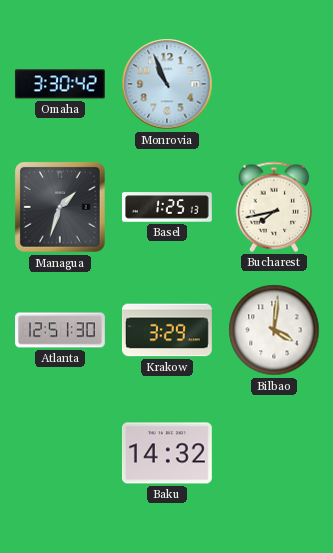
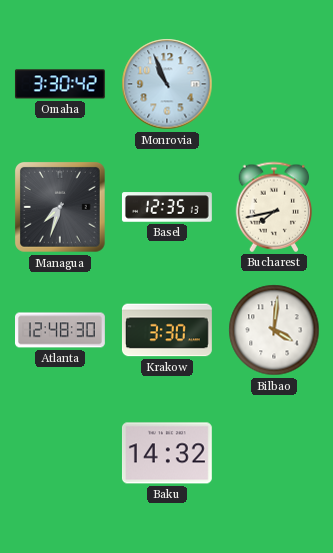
Managua: 1:33 -> 7:33
Basel: 1:25 -> 12:35
Atlanta: 12:51 -> 12:48
Krakow: 3:29 -> 3:30
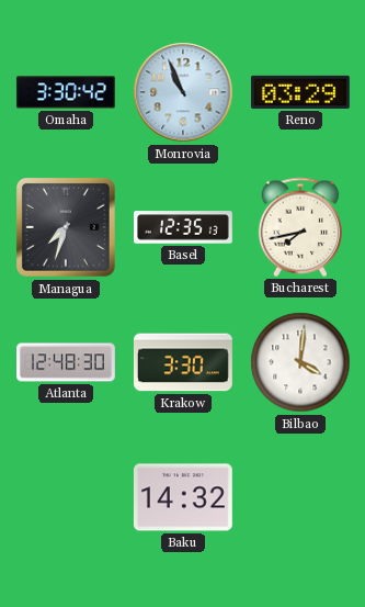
Reno: none -> 03:29
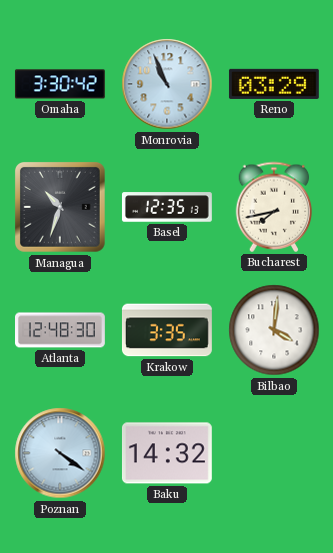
Managua: 7:33 -> 10:33
Krakow: 3:30 -> 3:35
Poznan: none -> 4:21
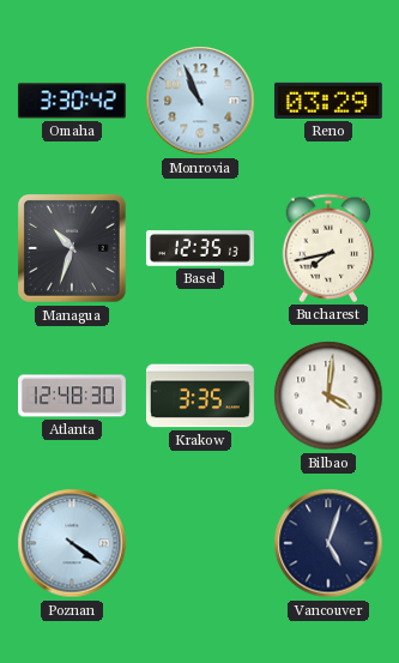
Baku: 14:32 -> none
Vancouver: none -> 5:03
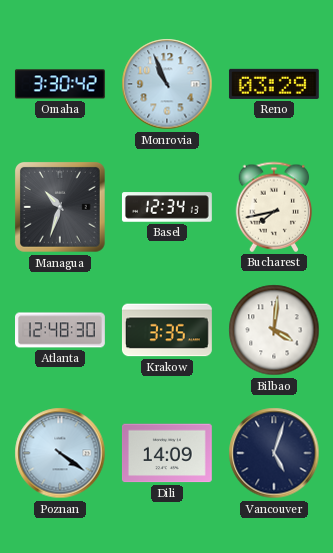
Basel: 12:35 -> 12:34
Dili: none -> 14:09
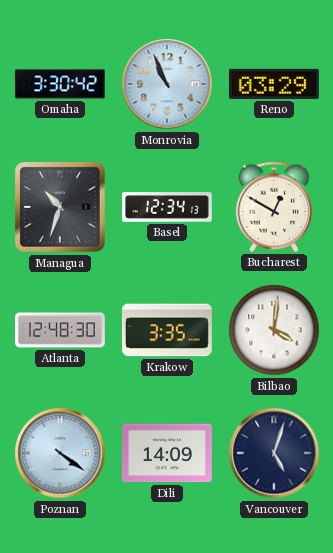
Bucharest: 7:43 -> 12:50
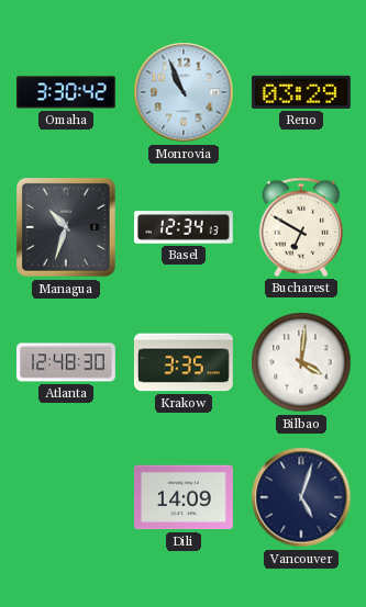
Bucharest: 12:50 -> 6:50
Poznan: 4:21 -> none
